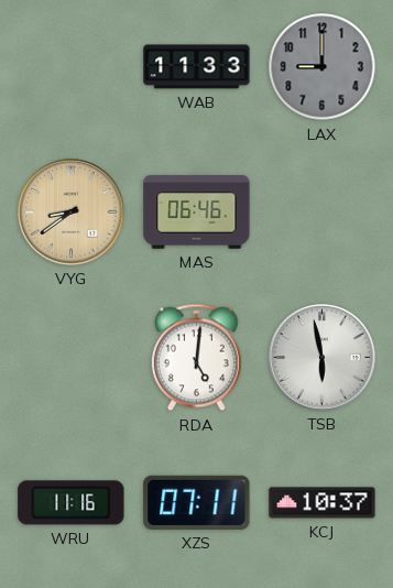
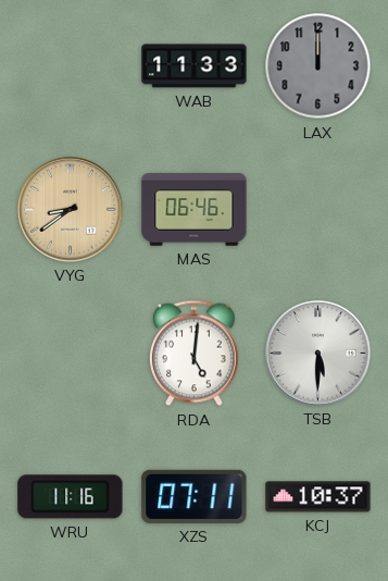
LAX: 9:00 -> 12:00
TSB: 5:58 -> 5:30
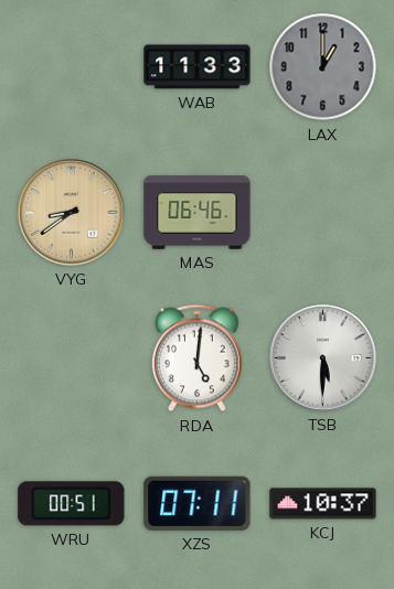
LAX: 12:00 -> 1:00
WRU: 11:16 -> 00:51
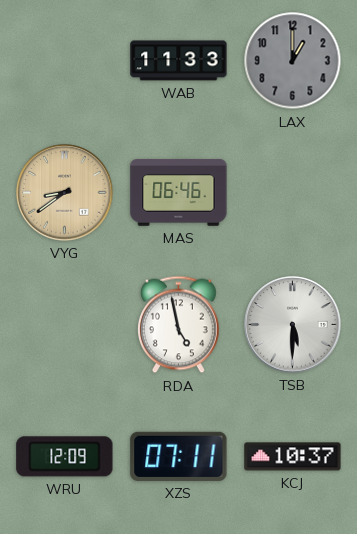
RDA: 5:01 -> 4:58
WRU: 00:51 -> 12:09
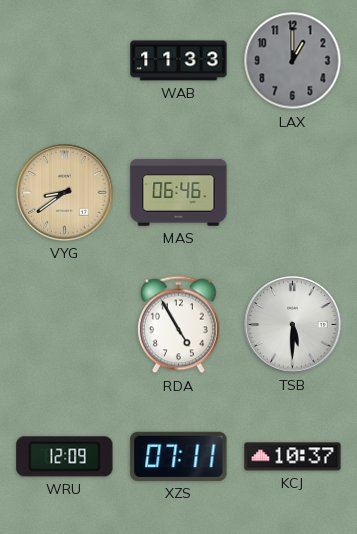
RDA: 4:58 -> 4:55
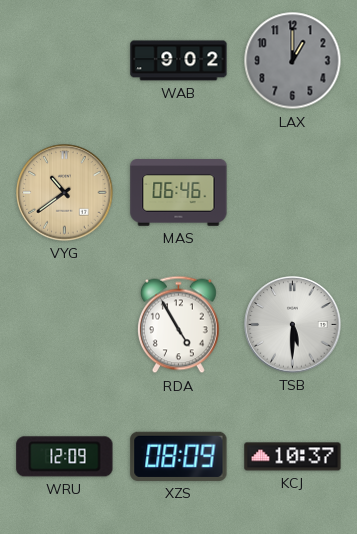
WAB: 11:33 -> 9:02
VYG: 8:39 -> 10:39
XZS: 07:11 -> 08:09
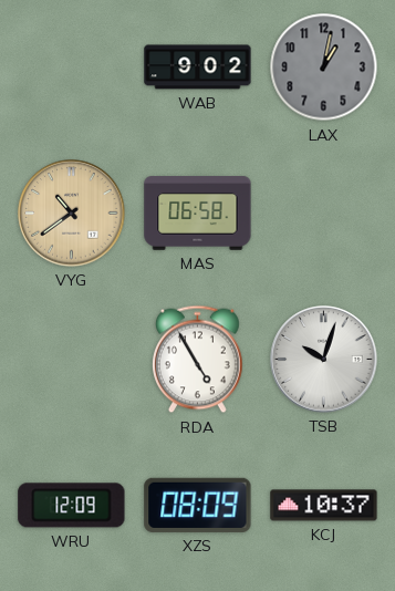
LAX: 1:00 -> 1:02
MAS: 06:46 -> 06:58
TSB: 5:30 -> 10:03
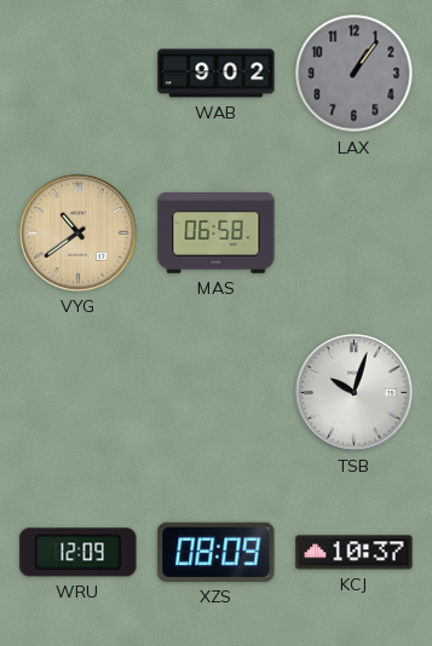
LAX: 1:02 -> 1:06
RDA: 4:55 -> none
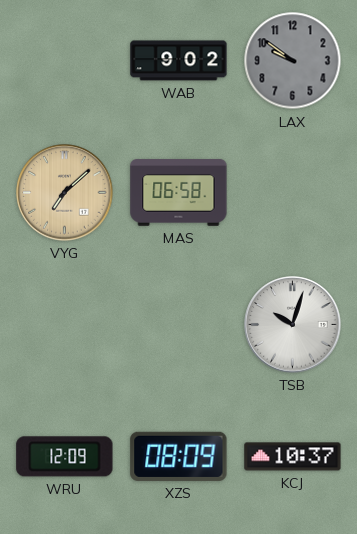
LAX: 1:06 -> 9:51
VYG: 10:39 -> 7:08
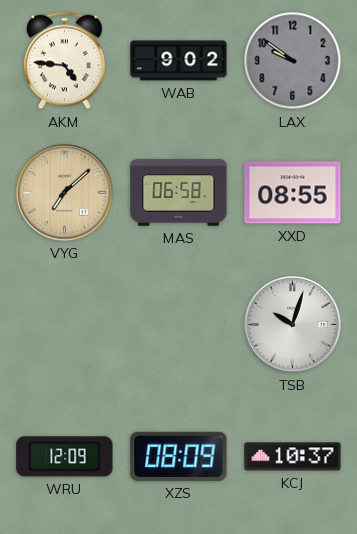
AKM: none -> 4:46
XXD: none -> 08:55
